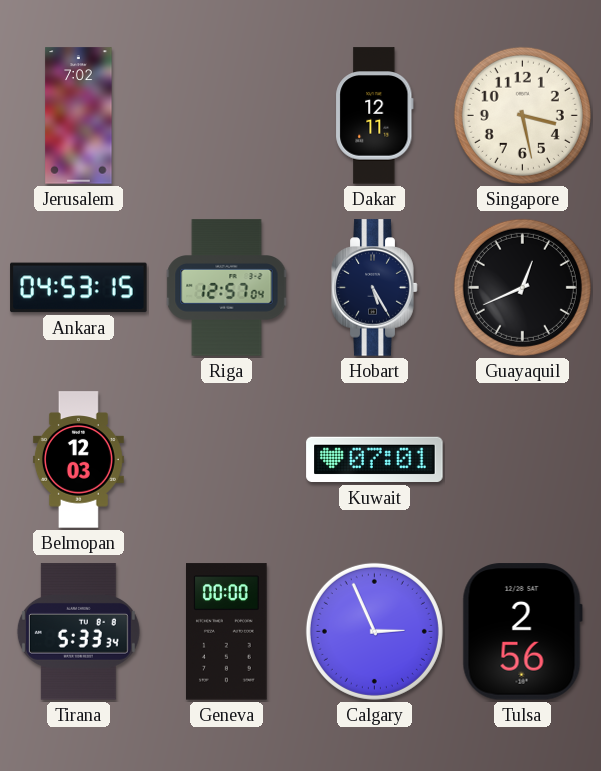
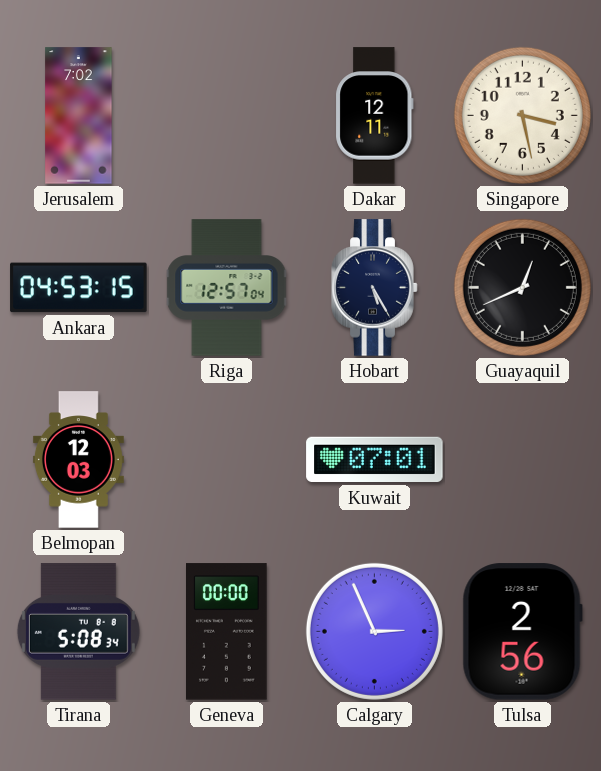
Tirana: 5:33 -> 5:08
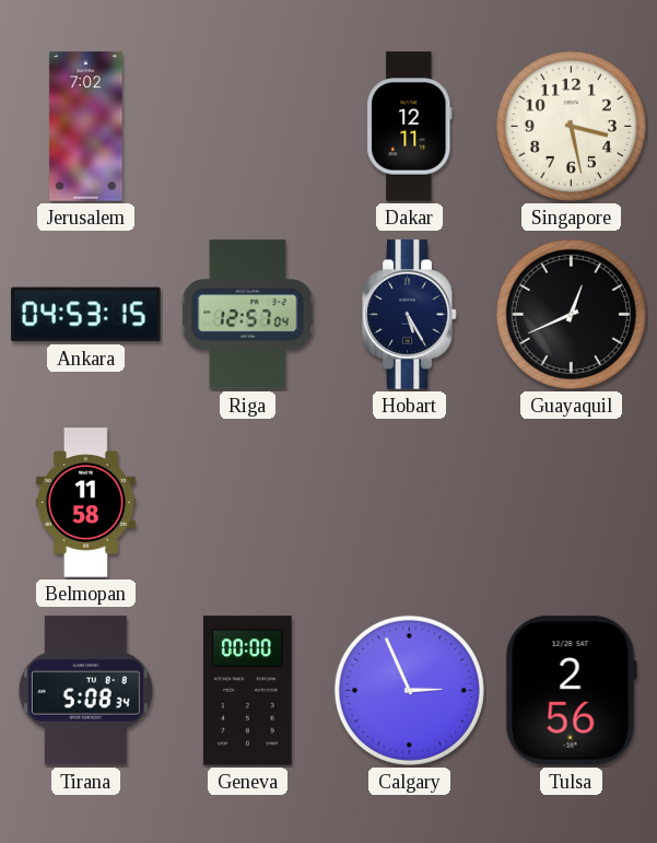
Belmopan: 12:03 -> 11:58
Kuwait: 07:01 -> none
